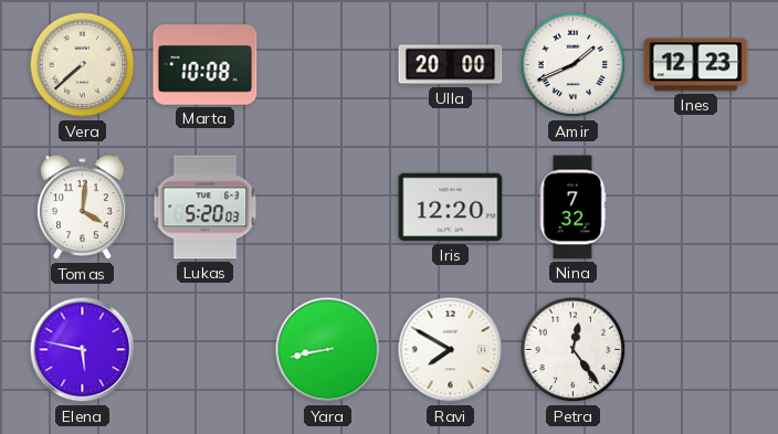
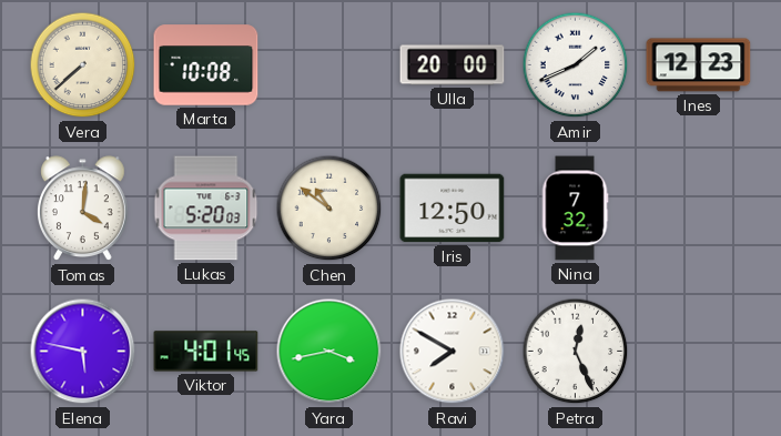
Chen: none -> 10:51
Iris: 12:20 -> 12:50
Viktor: none -> 4:01
Yara: 8:43 -> 3:43
Petra: 12:24 -> 12:26
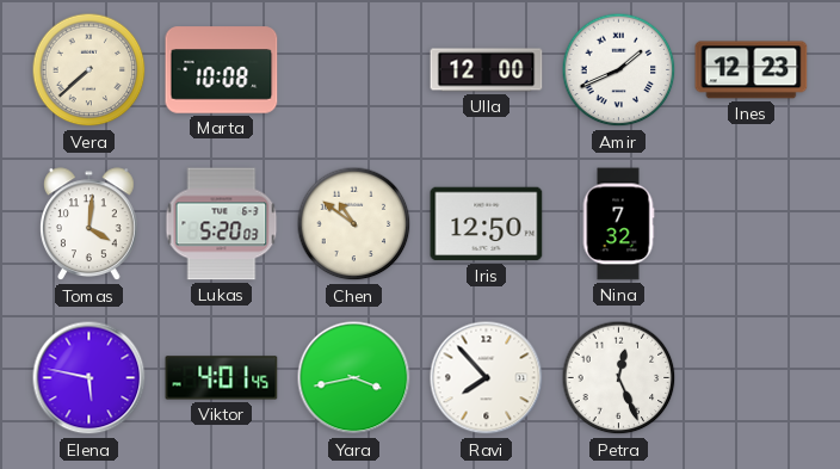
Ulla: 20:00 -> 12:00
Ravi: 7:50 -> 7:53
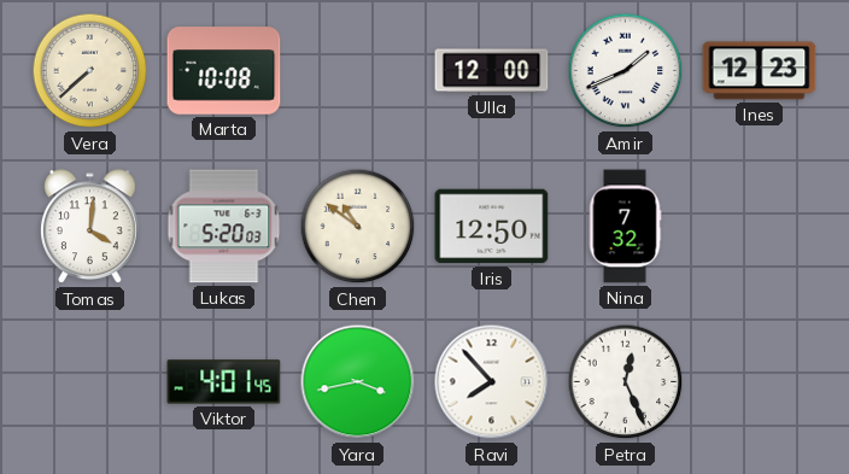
Elena: 5:47 -> none
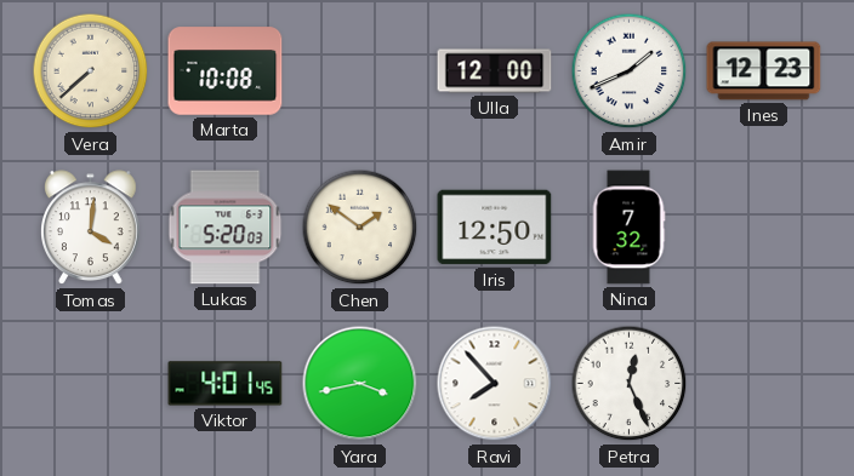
Chen: 10:51 -> 1:51
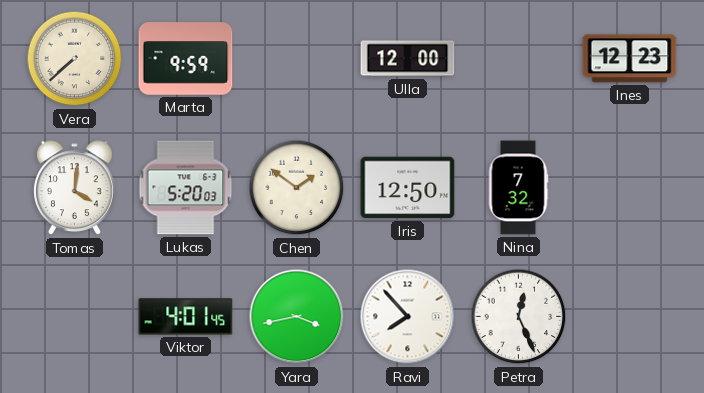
Marta: 10:08 -> 9:59
Amir: 1:41 -> none
